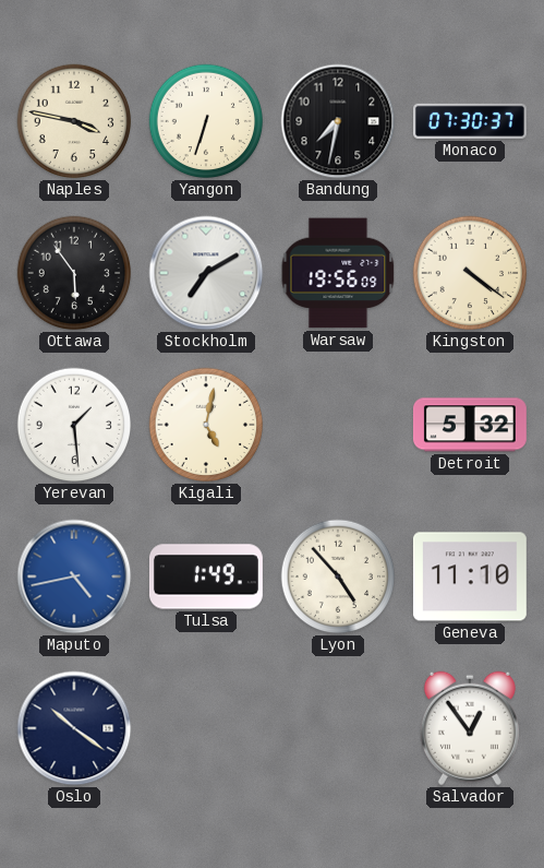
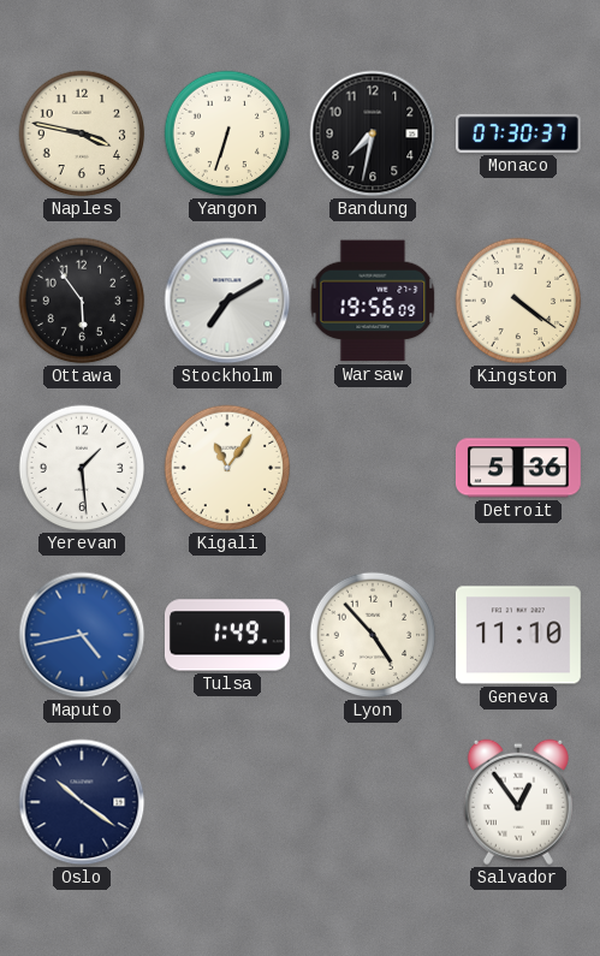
Kigali: 5:02 -> 11:06
Detroit: 5:32 -> 5:36
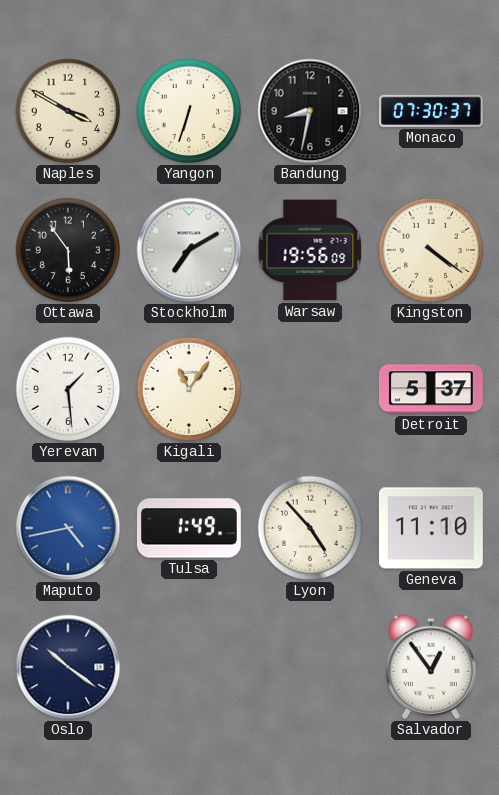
Naples: 3:47 -> 3:50
Bandung: 7:32 -> 8:32
Detroit: 5:36 -> 5:37
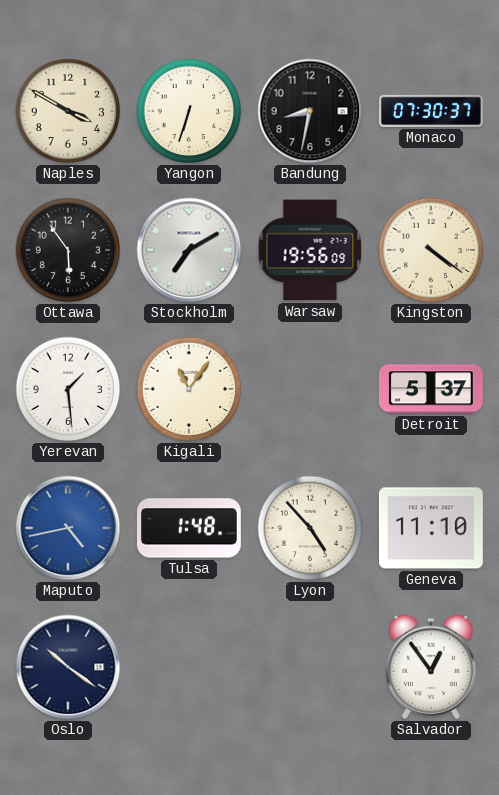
Tulsa: 1:49 -> 1:48
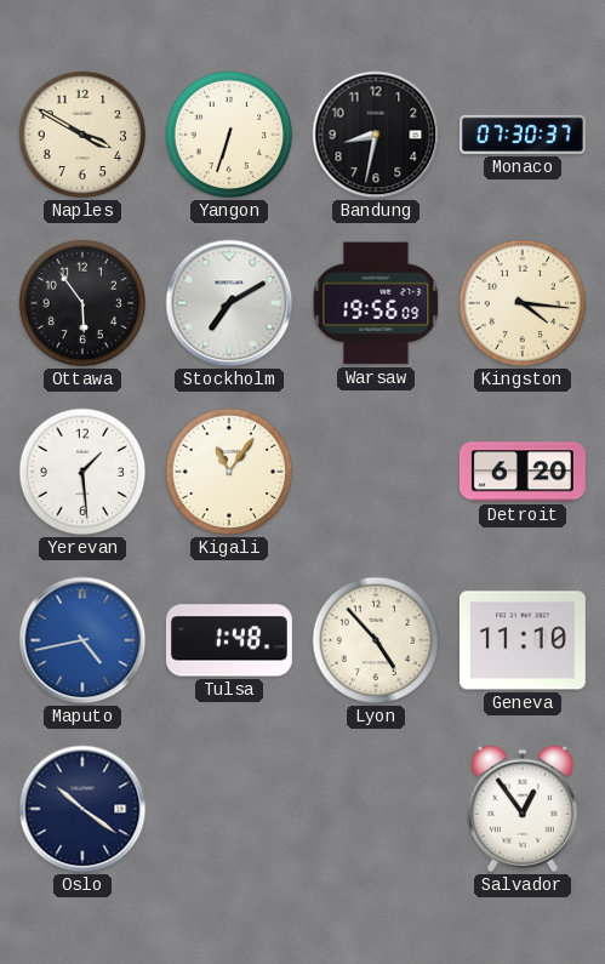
Kingston: 4:21 -> 4:16
Detroit: 5:37 -> 6:20
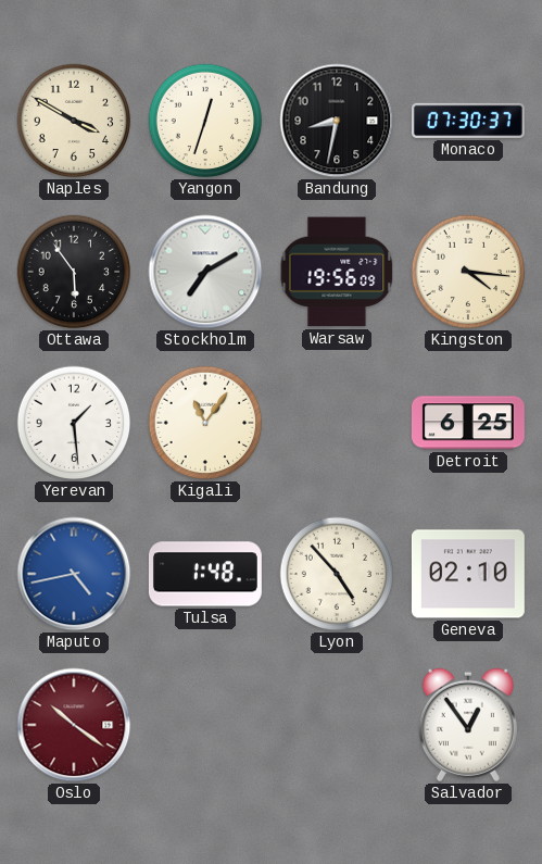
Yangon: 6:33 -> 12:33
Detroit: 6:20 -> 6:25
Geneva: 11:10 -> 02:10
Oslo dial: navy -> burgundy
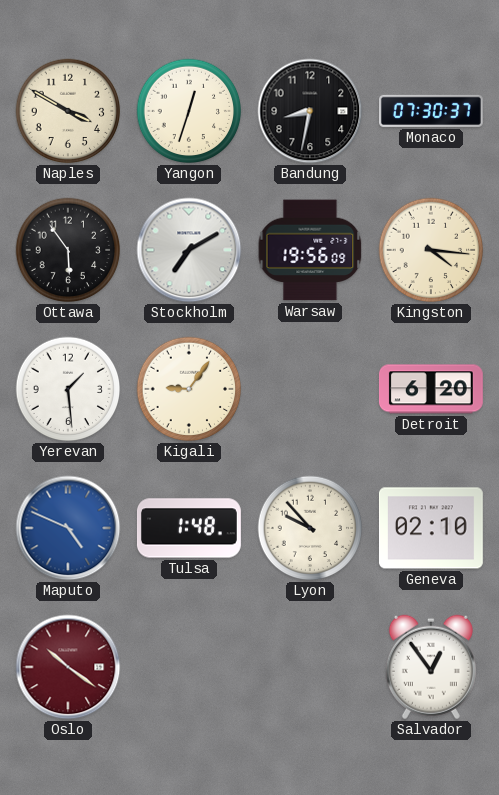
Kigali: 11:06 -> 9:06
Detroit: 6:25 -> 6:20
Maputo: 4:43 -> 4:49
Lyon: 4:53 -> 9:53
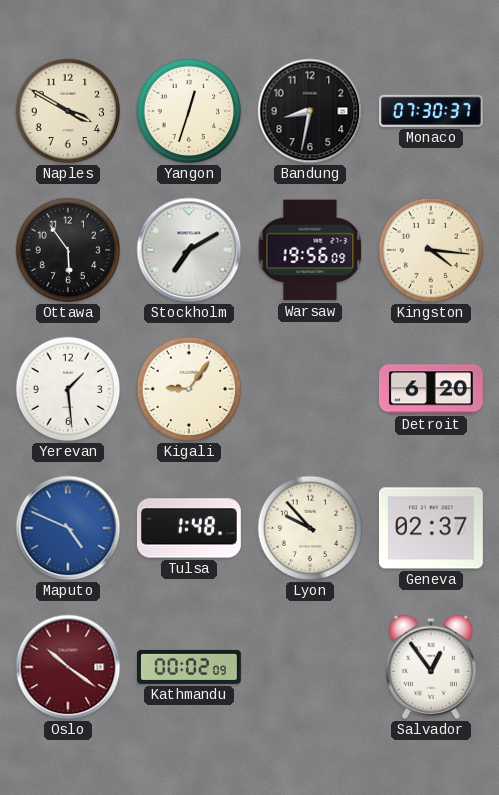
Geneva: 02:10 -> 02:37
Kathmandu: none -> 00:02
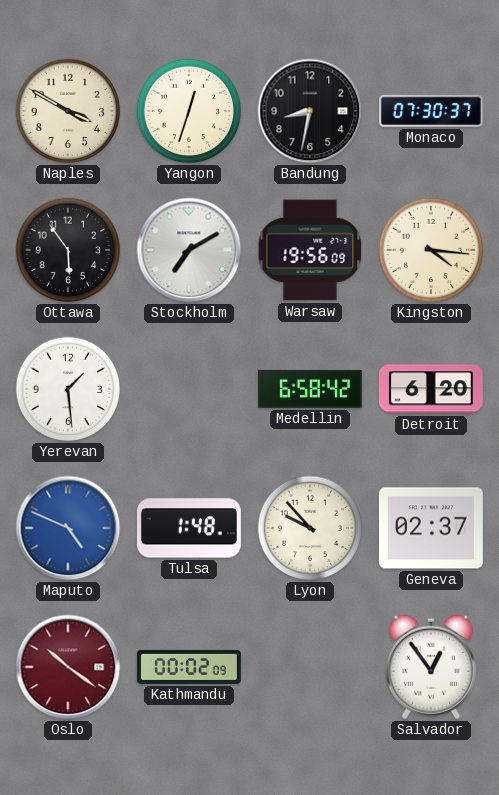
Kigali: 9:06 -> none
Medellin: none -> 6:58
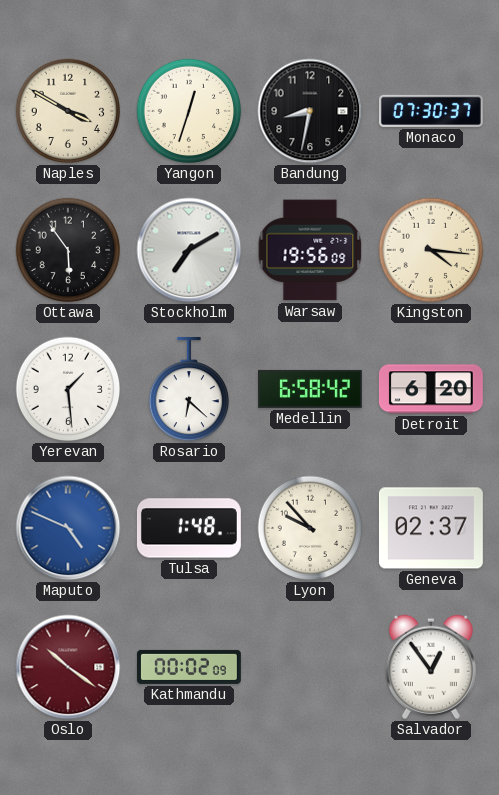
Rosario: none -> 6:22
